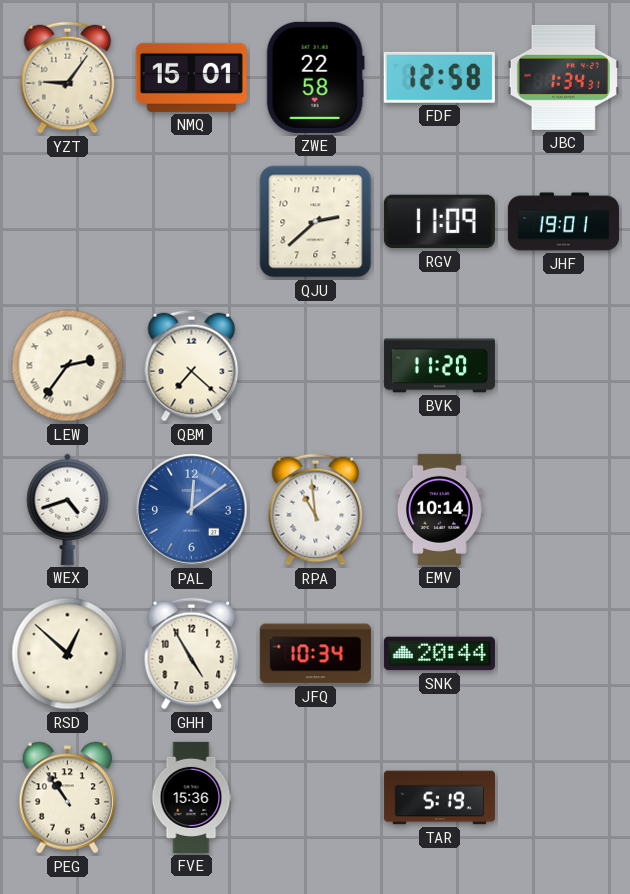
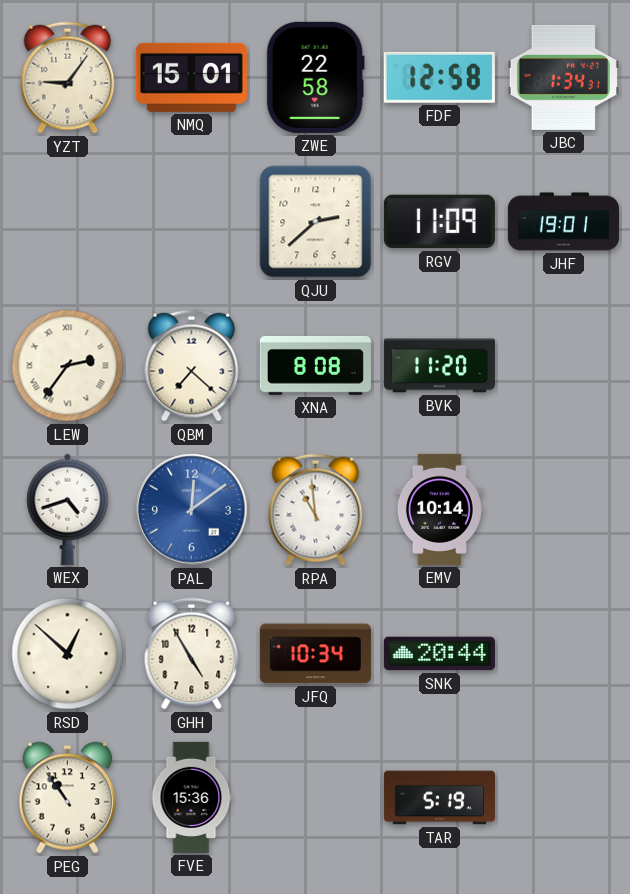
XNA: none -> 8:08
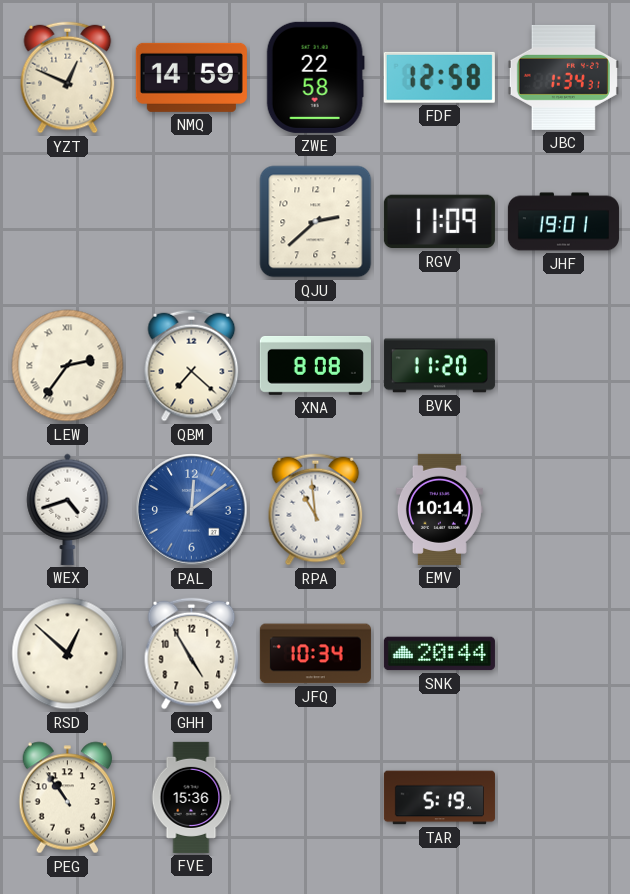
YZT: 9:06 -> 12:49
NMQ: 15:01 -> 14:59
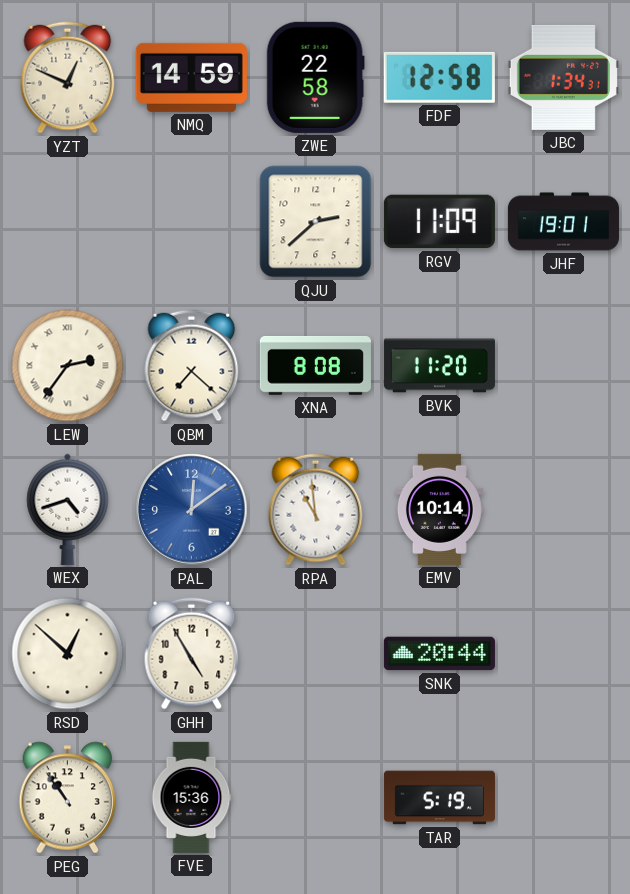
JFQ: 10:34 -> none
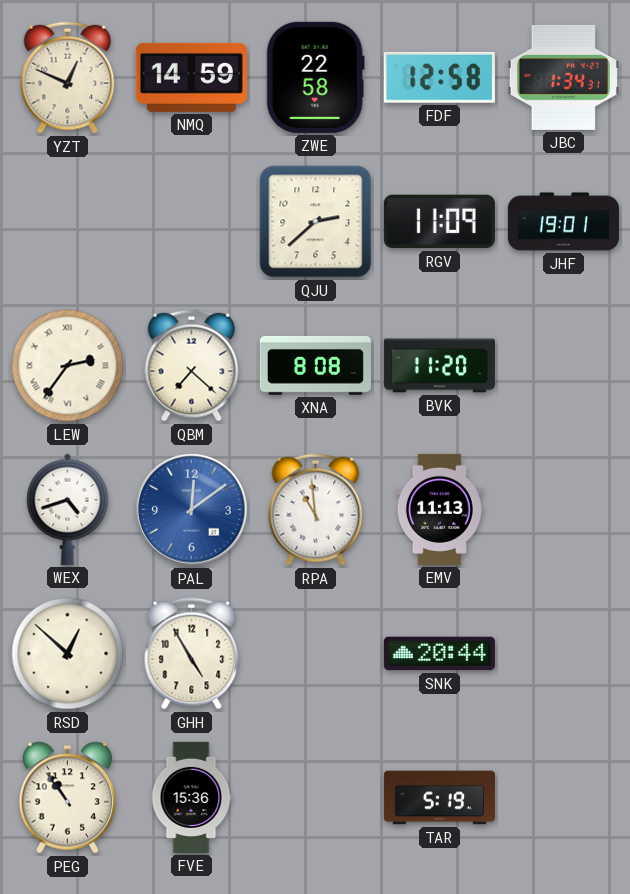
EMV: 10:14 -> 11:13
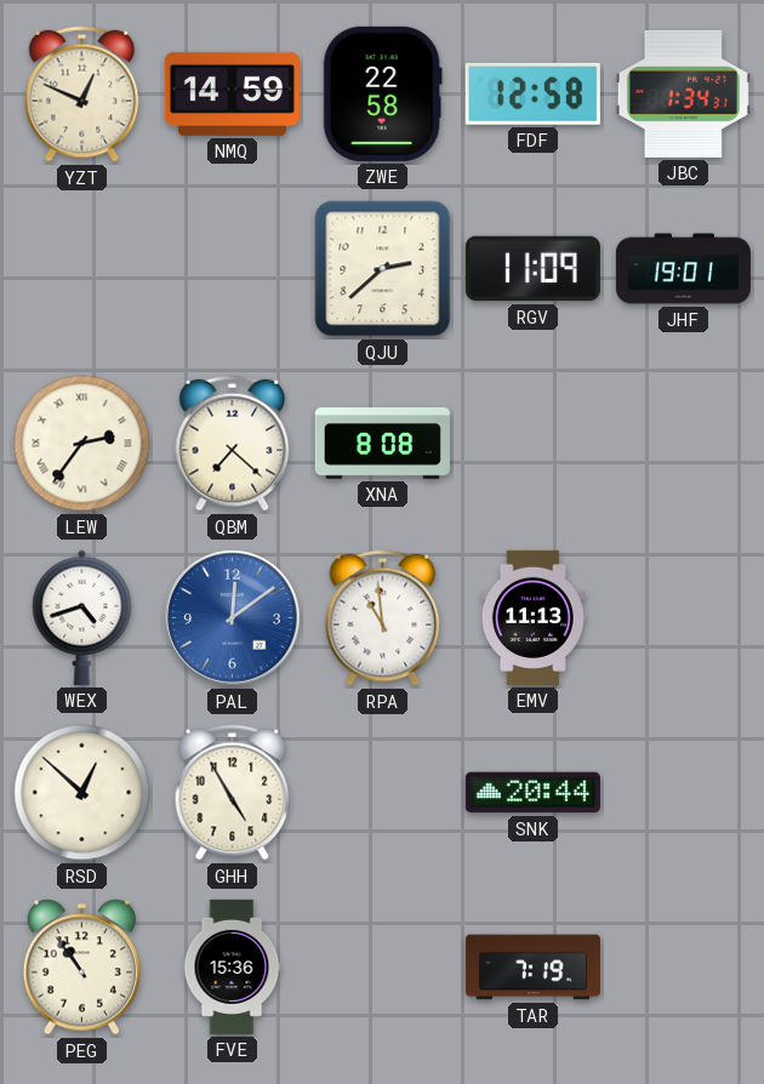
BVK: 11:20 -> none
TAR: 5:19 -> 7:19
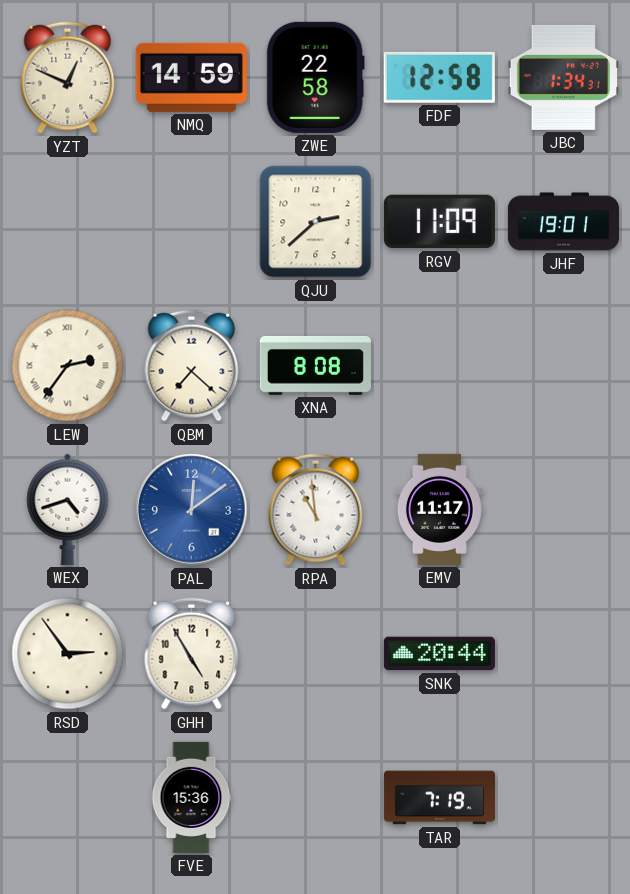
EMV: 11:13 -> 11:17
RSD: 12:52 -> 2:54
PEG: 10:54 -> none
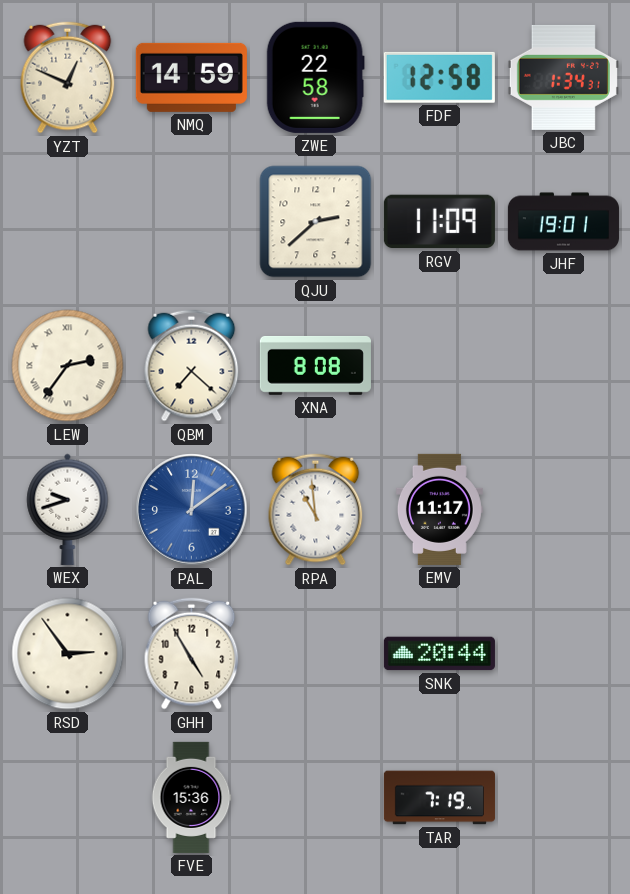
WEX: 4:42 -> 9:42
